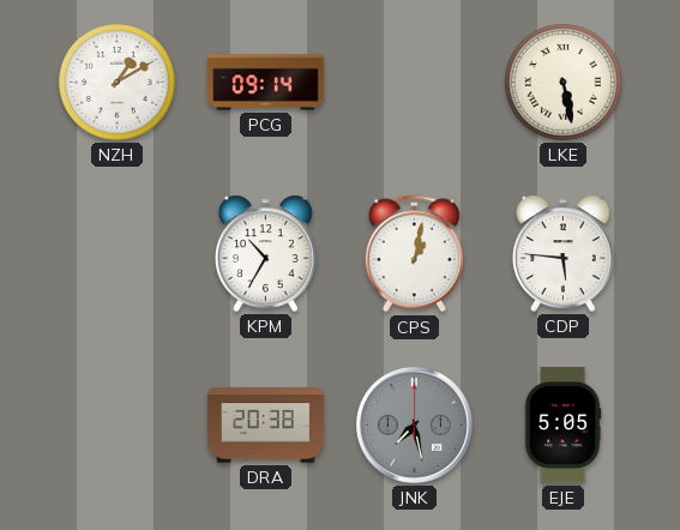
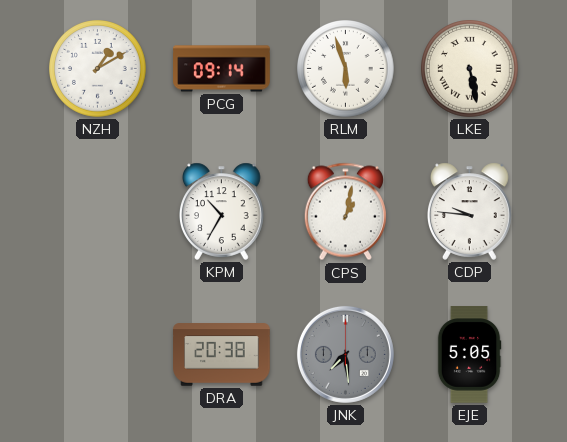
RLM: none -> 5:57
CDP: 5:46 -> 9:46
JNK: 7:28 -> 7:29
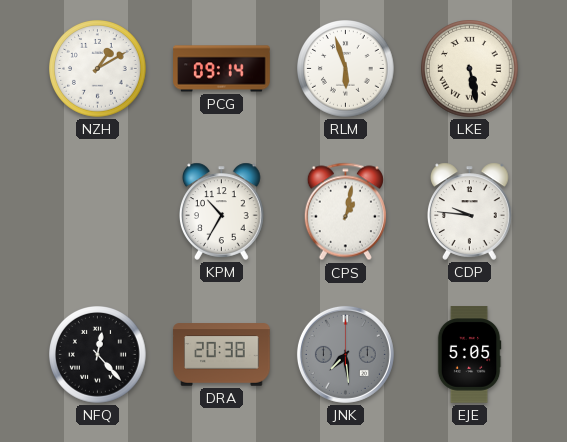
NFQ: none -> 12:23
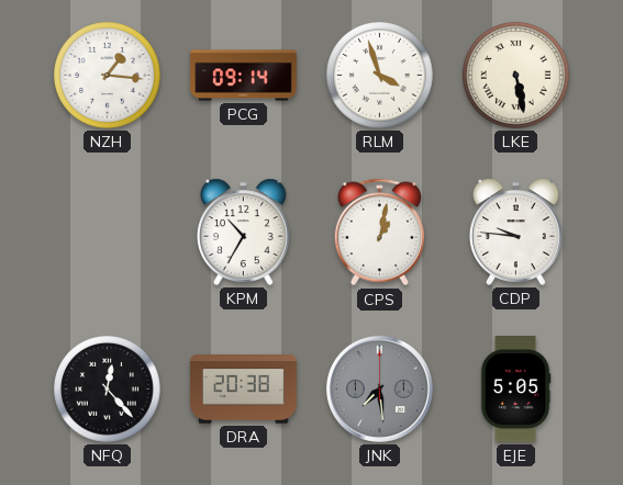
NZH: 1:10 -> 1:16
RLM: 5:57 -> 3:57
